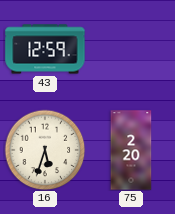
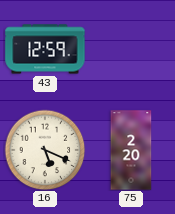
16: 5:33 -> 5:19
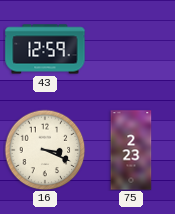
16: 5:19 -> 3:19
75: 2:20 -> 2:23
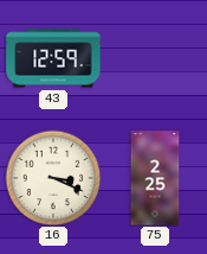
75: 2:23 -> 2:25
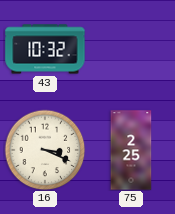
43: 12:59 -> 10:32
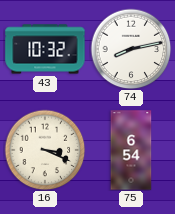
74: none -> 8:13
75: 2:25 -> 6:54
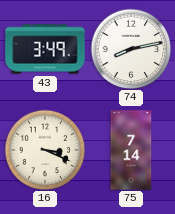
43: 10:32 -> 3:49
75: 6:54 -> 7:14
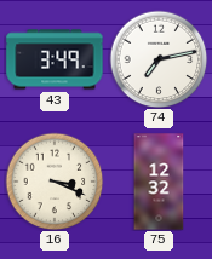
74: 8:13 -> 7:13
75: 7:14 -> 12:32
